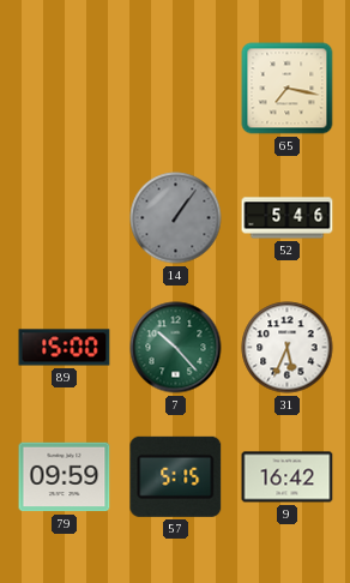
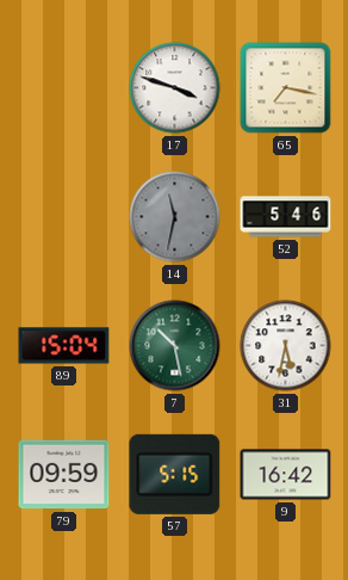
17: none -> 3:48
14: 1:06 -> 11:32
89: 15:00 -> 15:04
7: 10:23 -> 10:28
31: 5:34 -> 5:32
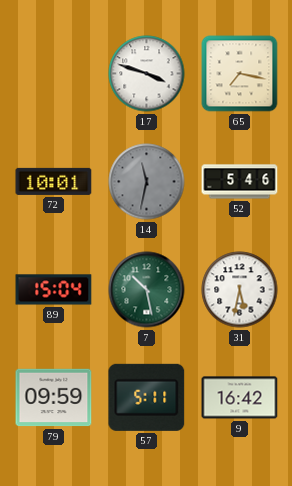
72: none -> 10:01
57: 5:15 -> 5:11
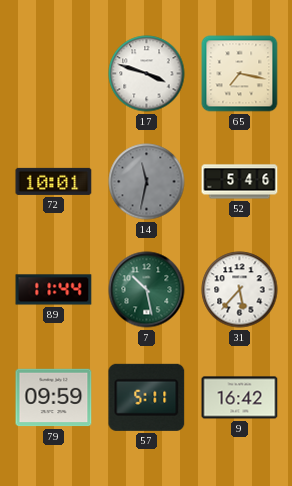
89: 15:04 -> 11:44
31: 5:32 -> 5:37
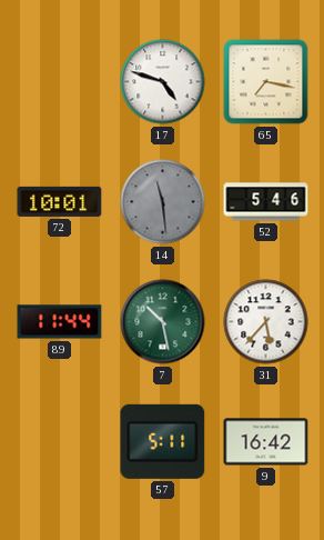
17: 3:48 -> 4:48
14: 11:32 -> 11:29
79: 09:59 -> none
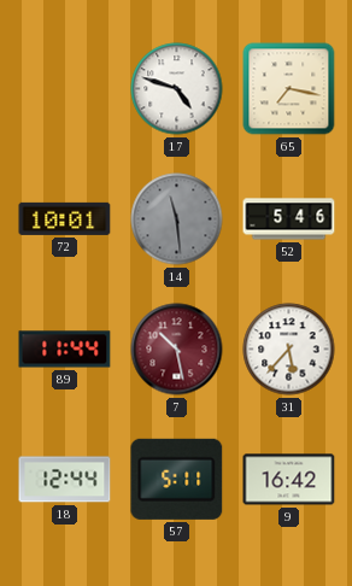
7 dial: green -> burgundy
18: none -> 12:44
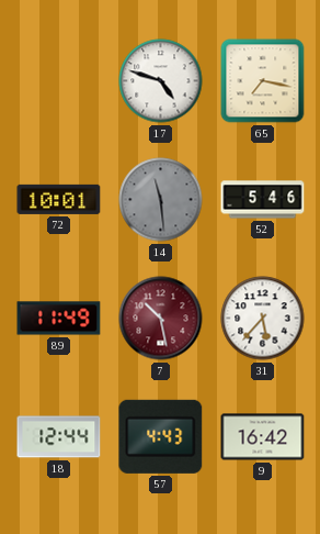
89: 11:44 -> 11:49
57: 5:11 -> 4:43
